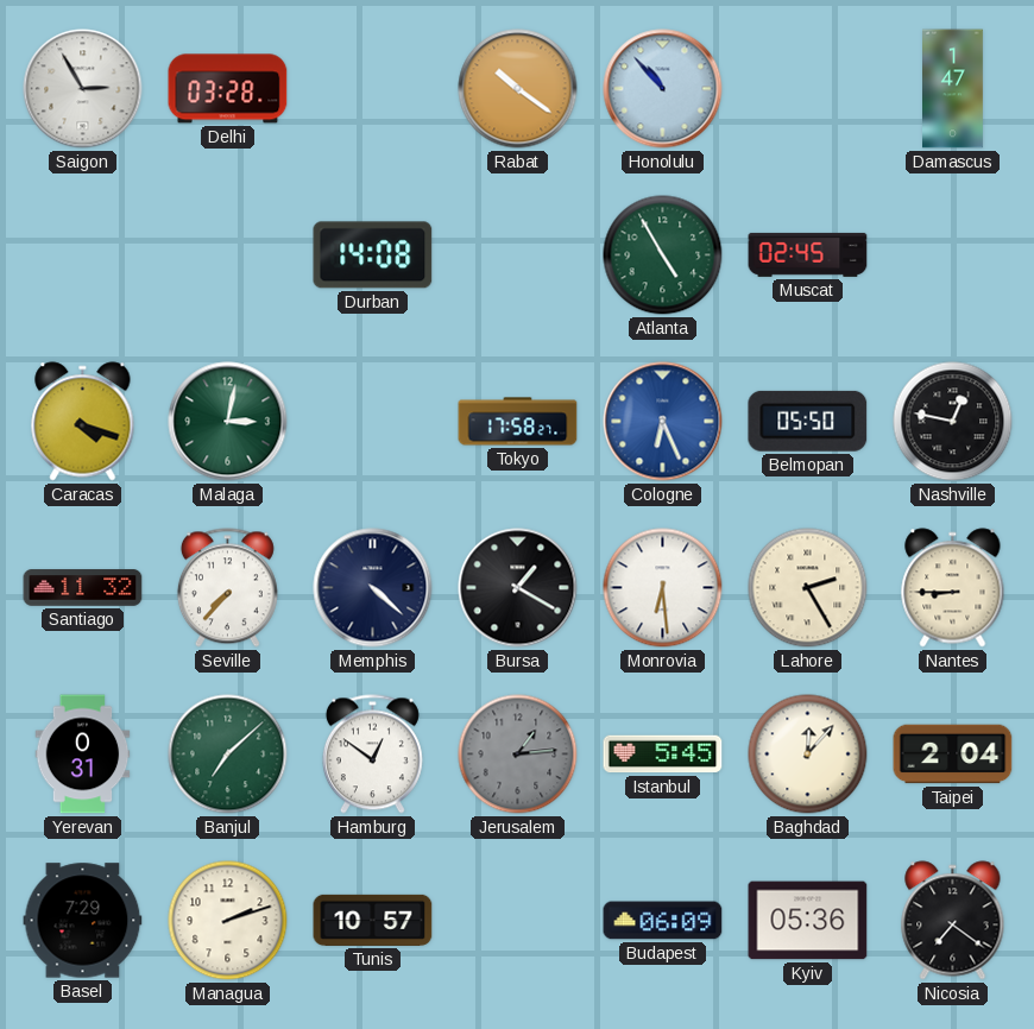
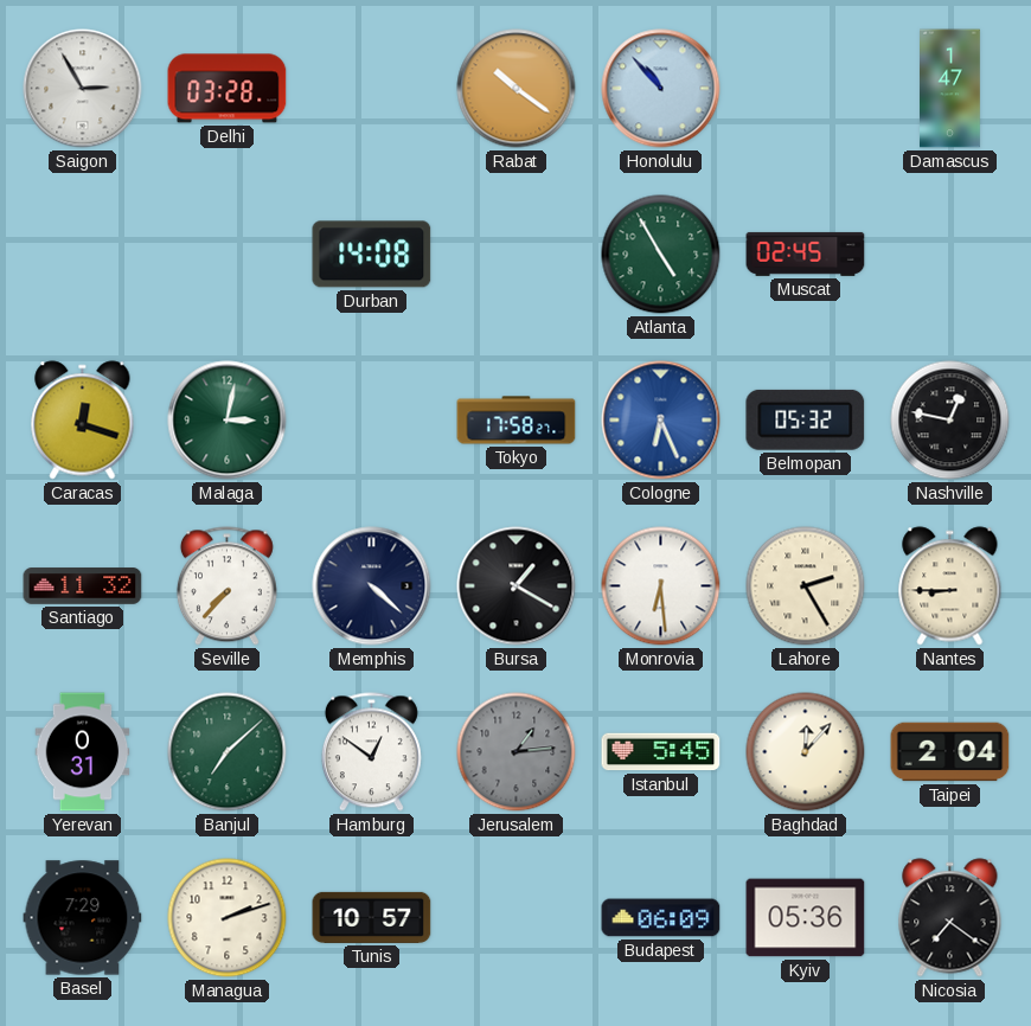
Caracas: 4:18 -> 12:18
Belmopan: 05:50 -> 05:32
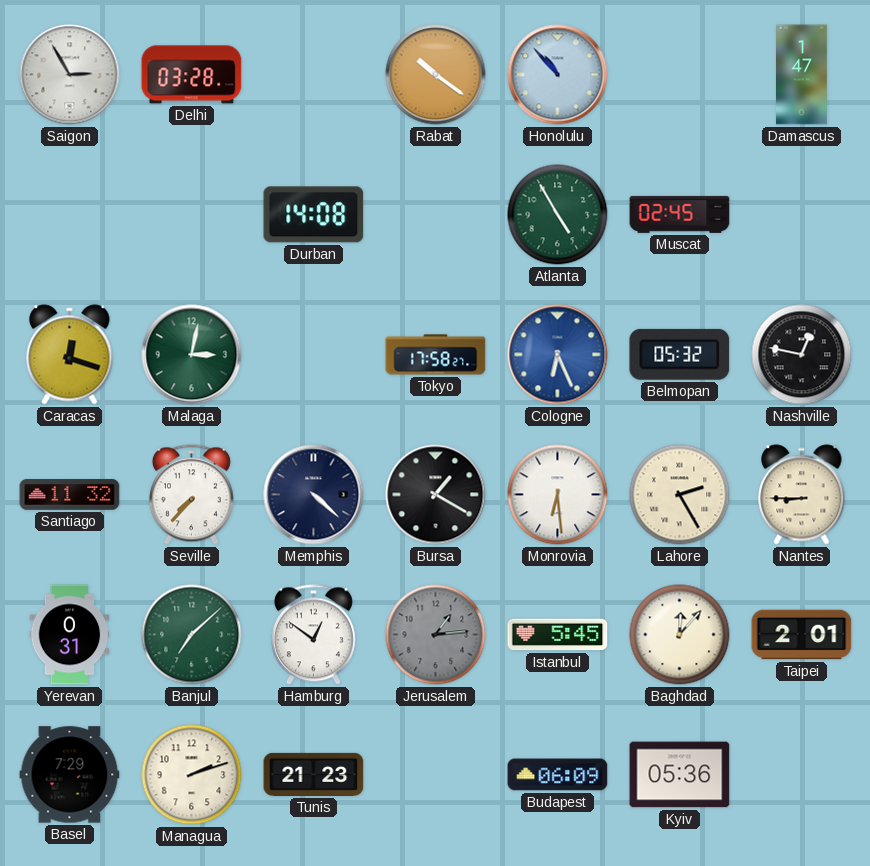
Taipei: 2:04 -> 2:01
Tunis: 10:57 -> 21:23
Nicosia: 7:21 -> none
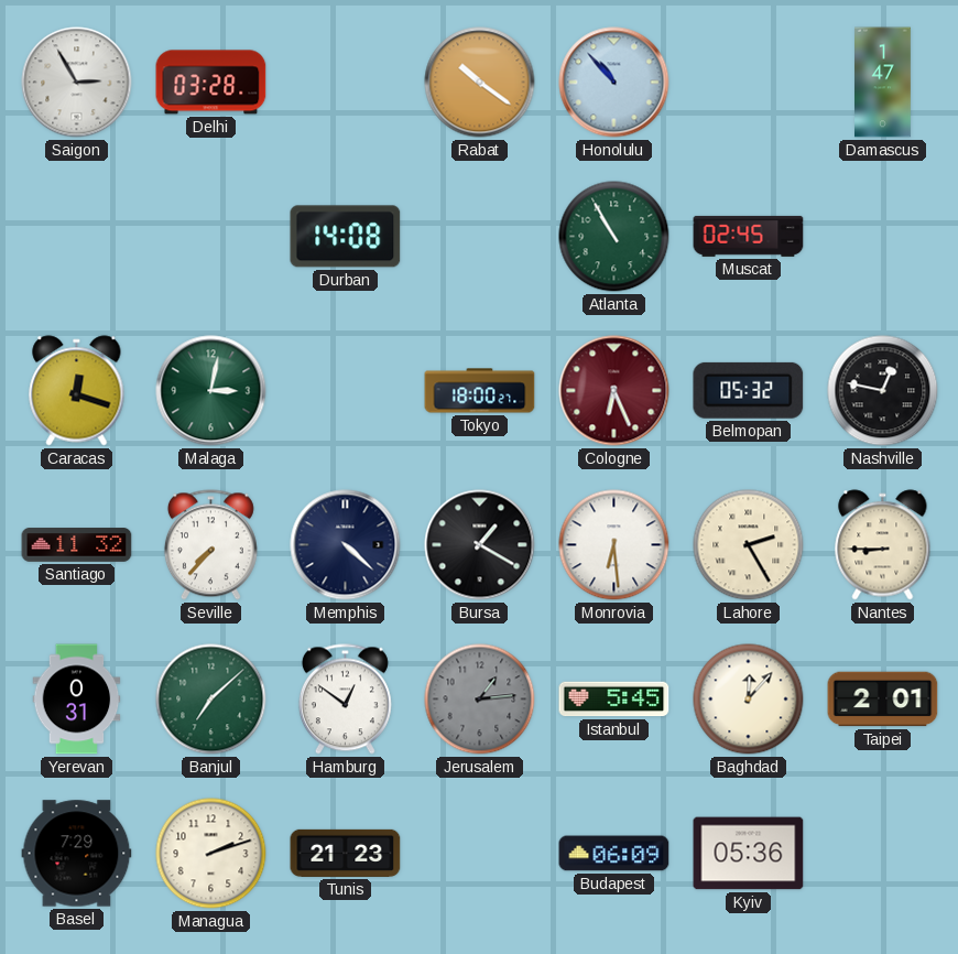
Atlanta: 4:55 -> 10:55
Tokyo: 17:58 -> 18:00
Cologne dial: blue -> burgundy
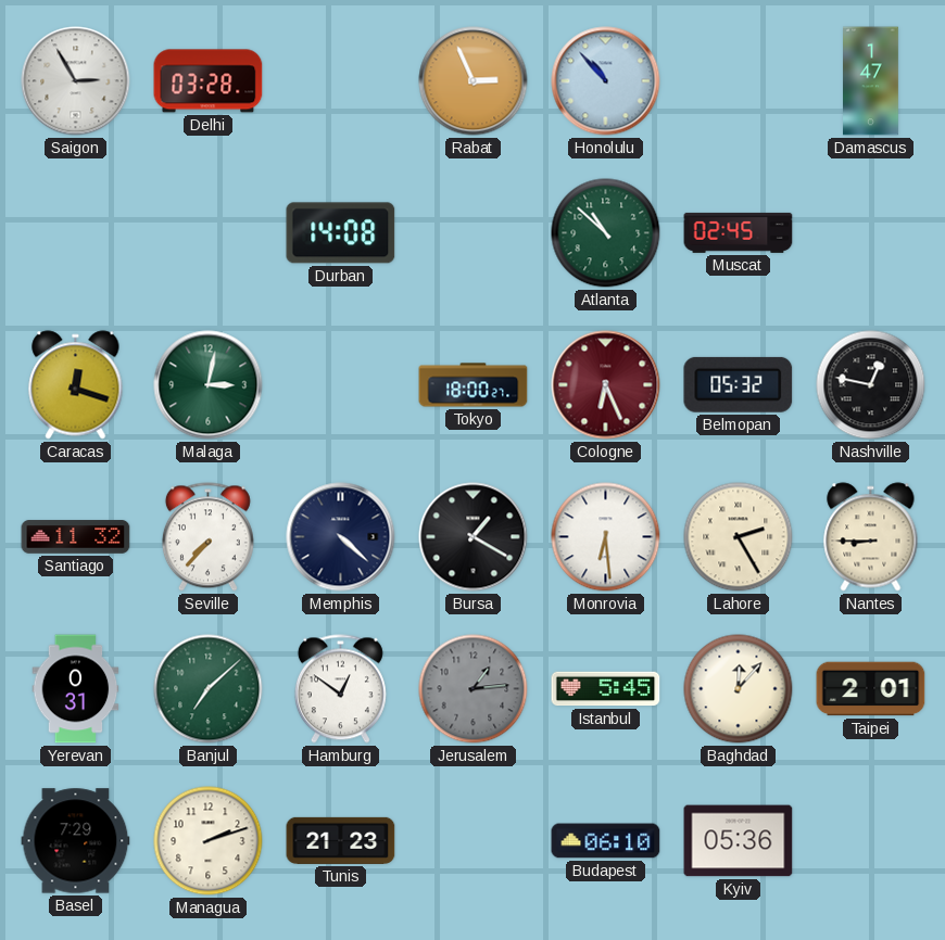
Rabat: 10:21 -> 2:56
Atlanta: 10:55 -> 10:52
Budapest: 06:09 -> 06:10
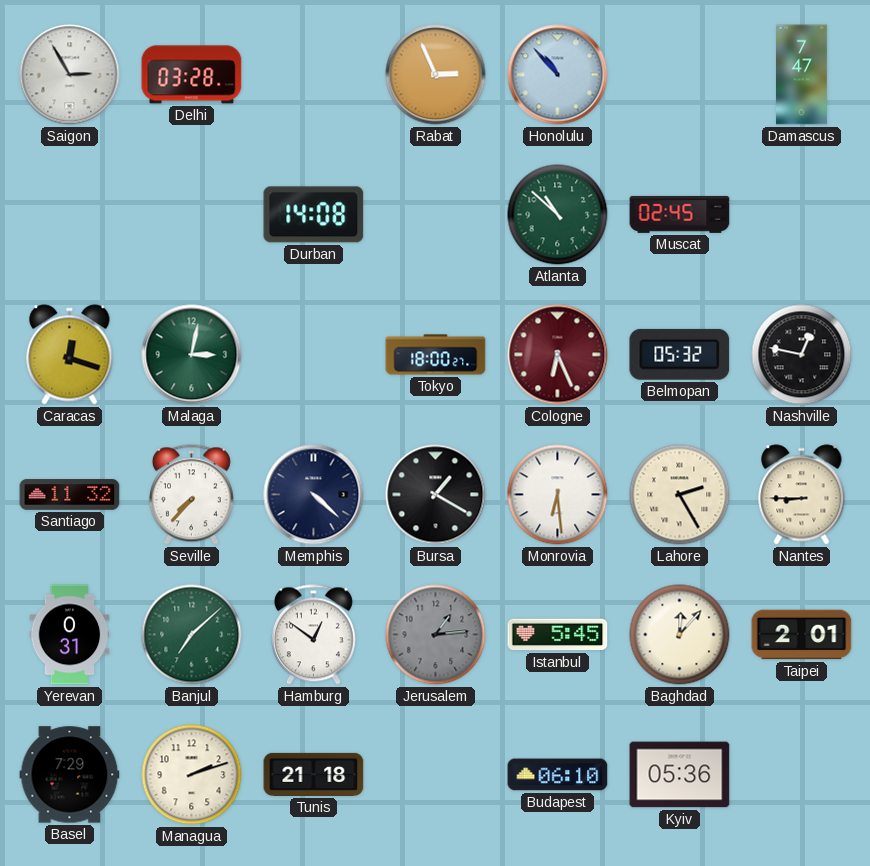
Damascus: 1:47 -> 7:47
Tunis: 21:23 -> 21:18
